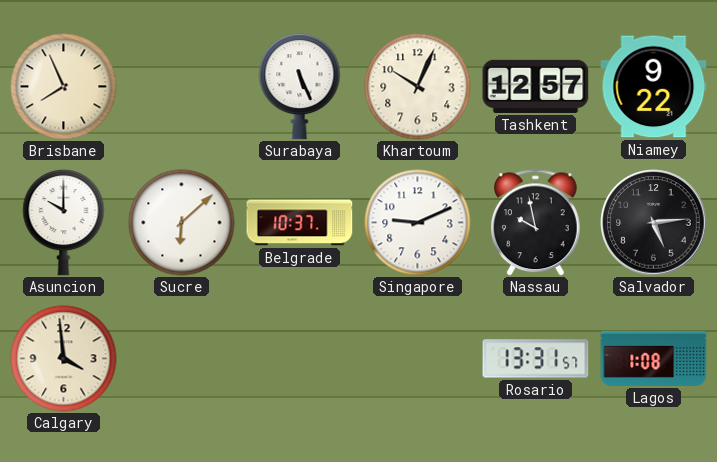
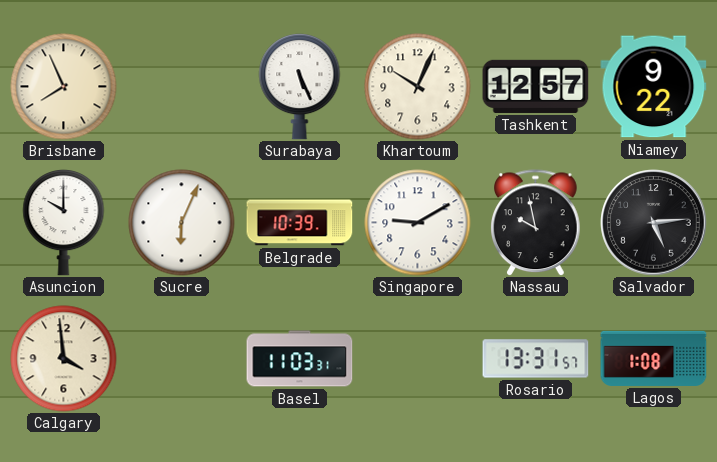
Sucre: 6:08 -> 6:04
Belgrade: 10:37 -> 10:39
Singapore: 9:11 -> 9:10
Basel: none -> 11:03
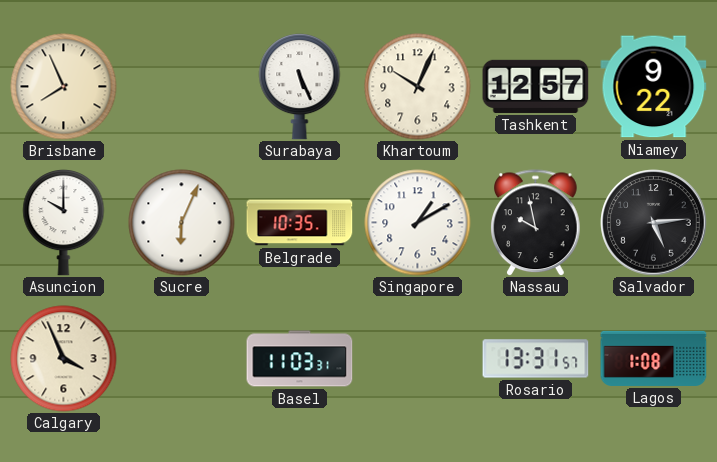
Belgrade: 10:39 -> 10:35
Singapore: 9:10 -> 1:10
Calgary: 3:59 -> 3:56
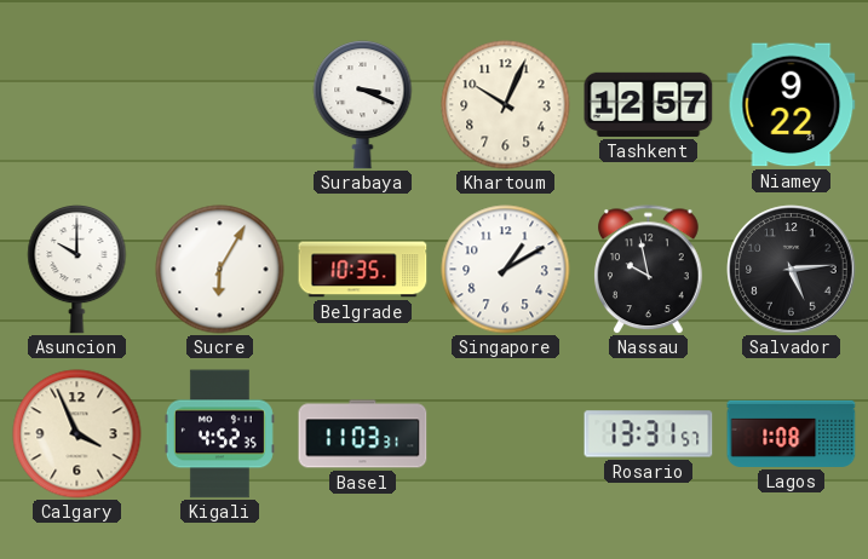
Brisbane: 7:56 -> none
Surabaya: 5:26 -> 3:19
Sucre: 6:04 -> 6:05
Kigali: none -> 4:52
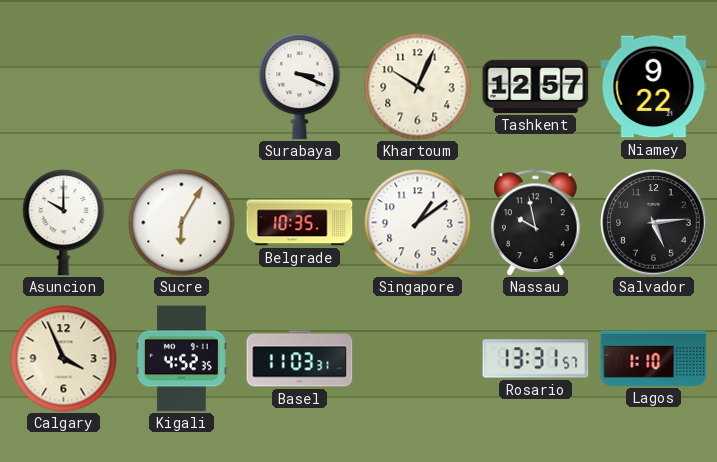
Singapore: 1:10 -> 1:09
Lagos: 1:08 -> 1:10
